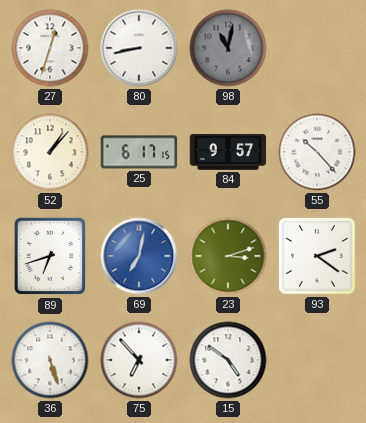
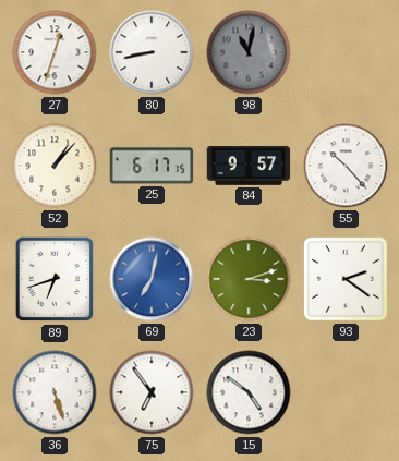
75: 6:53 -> 6:54
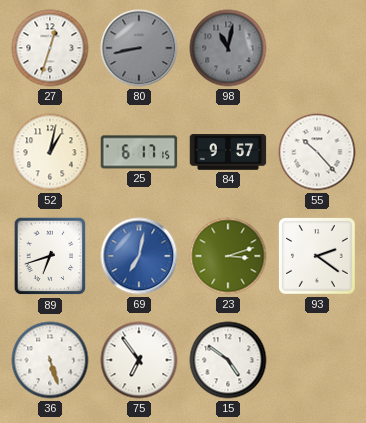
80 dial: white -> grey
52: 1:07 -> 1:02
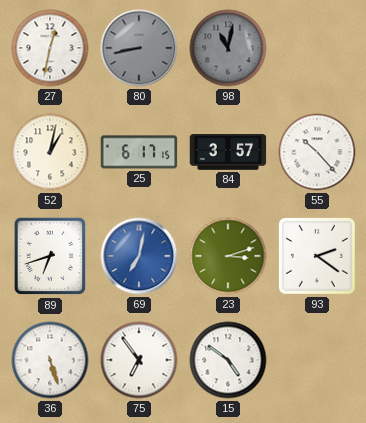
27: 12:33 -> 12:32
84: 9:57 -> 3:57
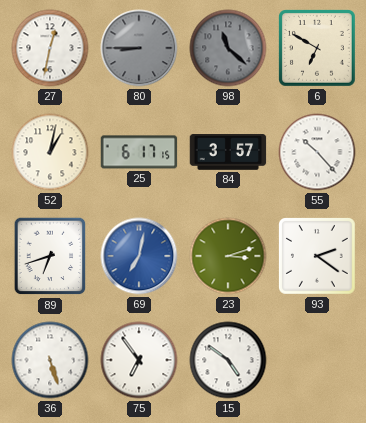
80: 8:43 -> 8:45
98: 11:02 -> 11:22
6: none -> 6:50
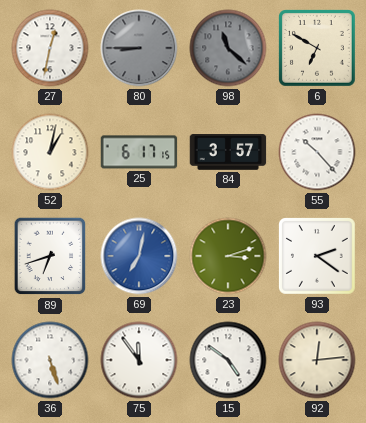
75: 6:54 -> 11:54
92: none -> 12:14
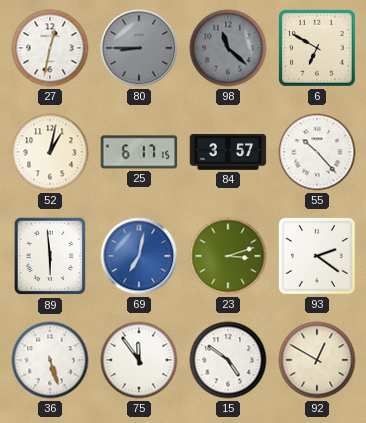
89: 6:42 -> 5:59
92: 12:14 -> 12:50
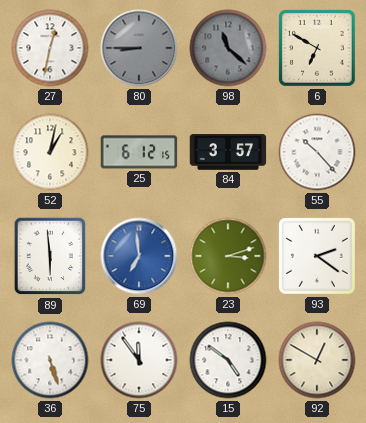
25: 6:17 -> 6:12
69: 7:02 -> 6:59
